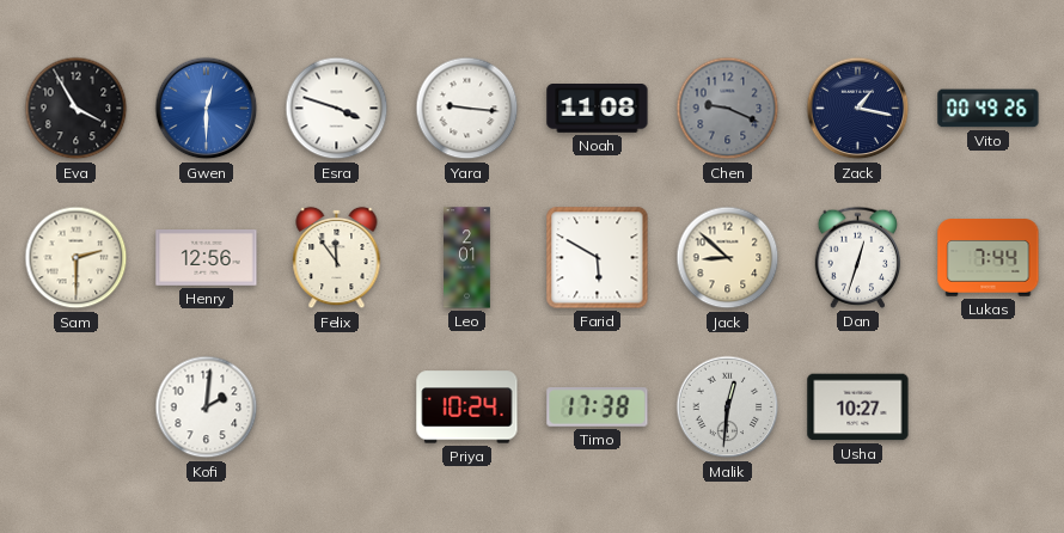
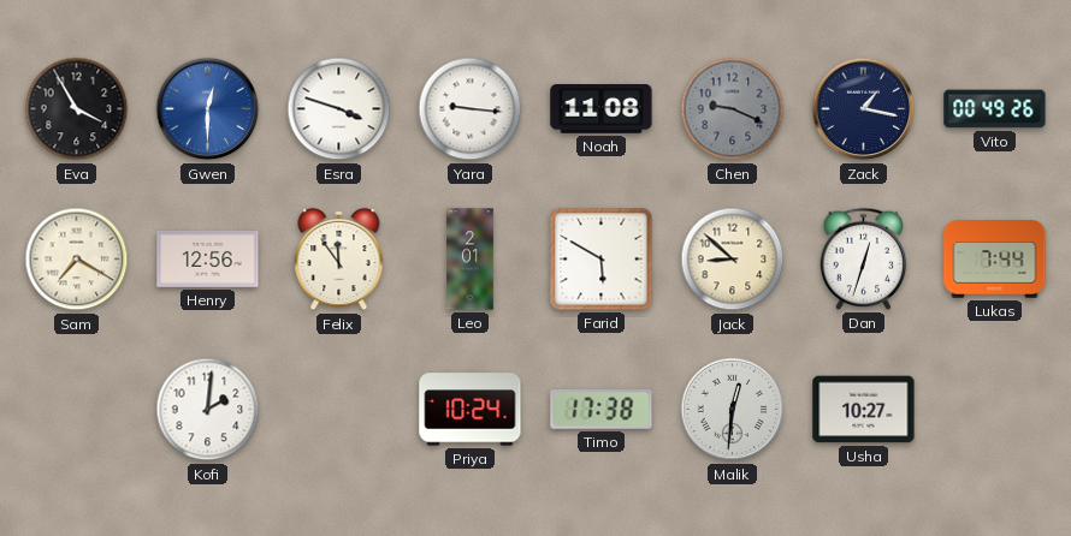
Sam: 2:30 -> 7:20
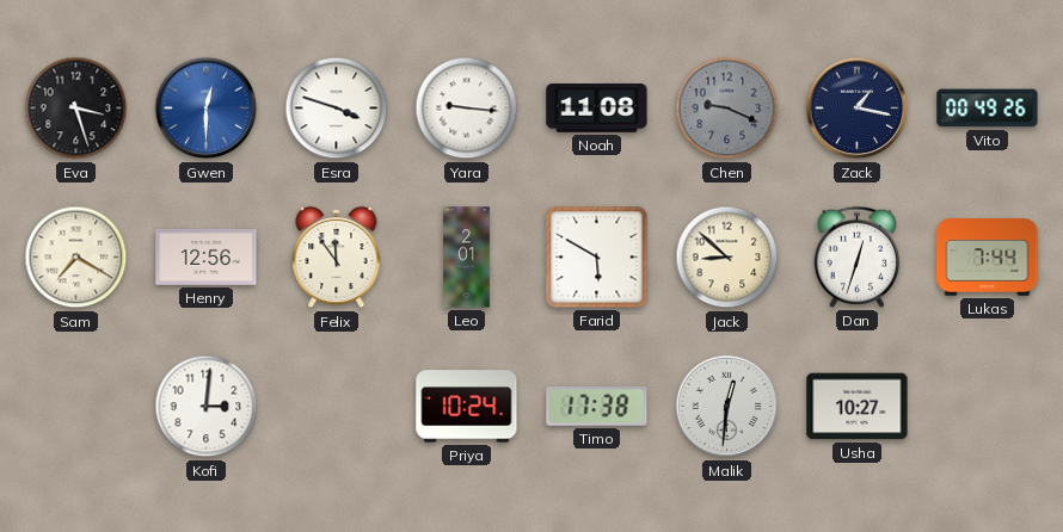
Eva: 3:55 -> 3:27
Kofi: 2:01 -> 3:01
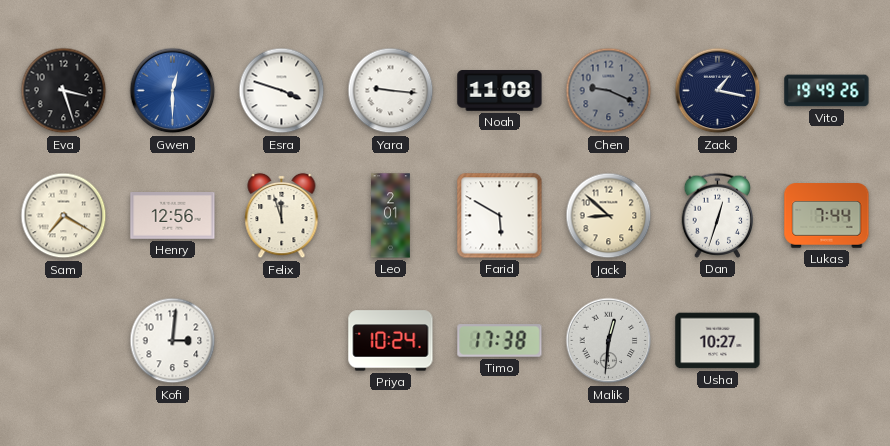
Vito: 00:49 -> 19:49
Felix: 11:54 -> 11:57
